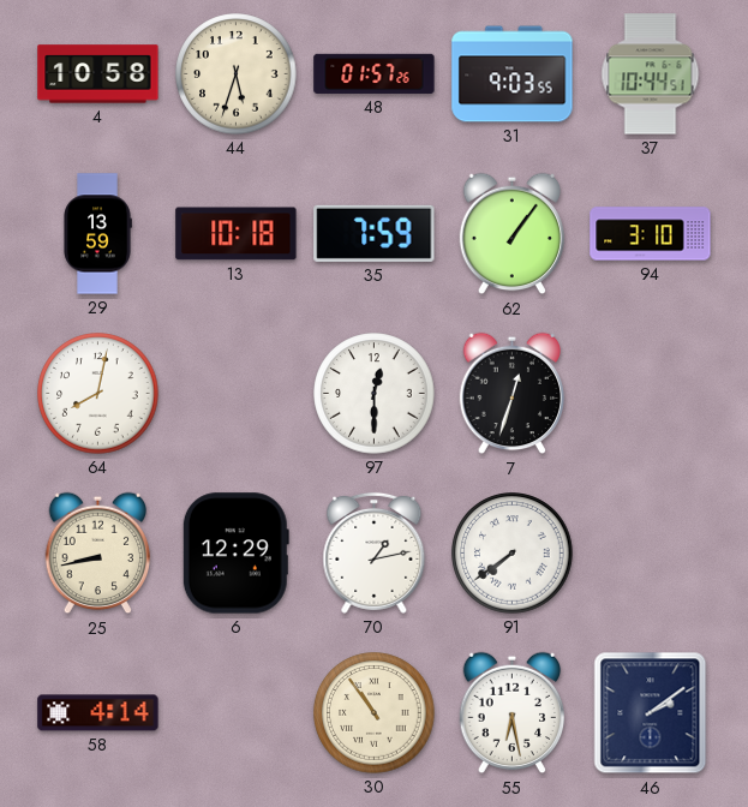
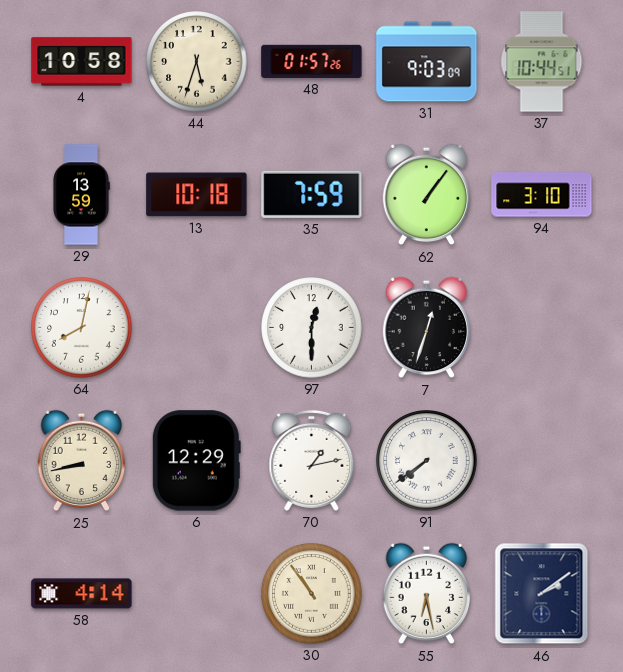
31: 9:03:55 -> 9:03:09
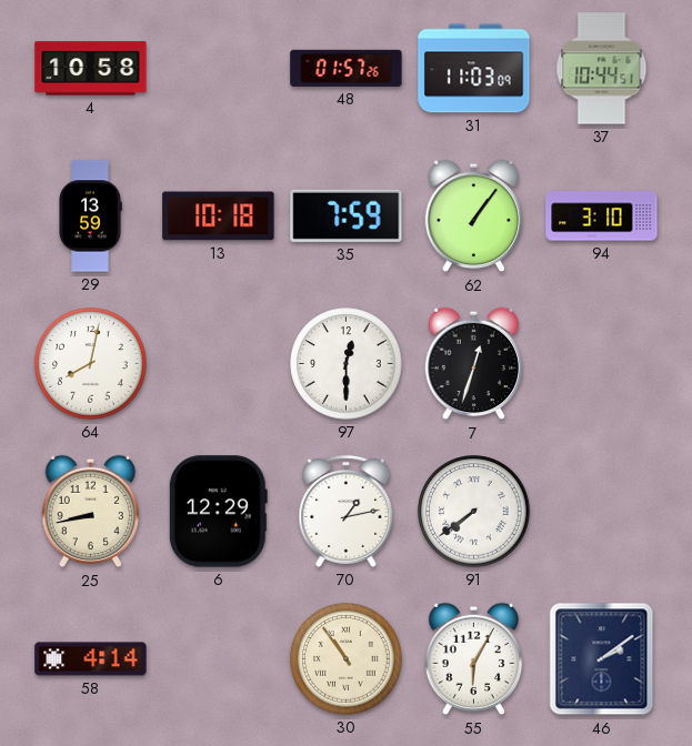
44: 5:33 -> none
31: 9:03 -> 11:03
55: 6:28 -> 6:05
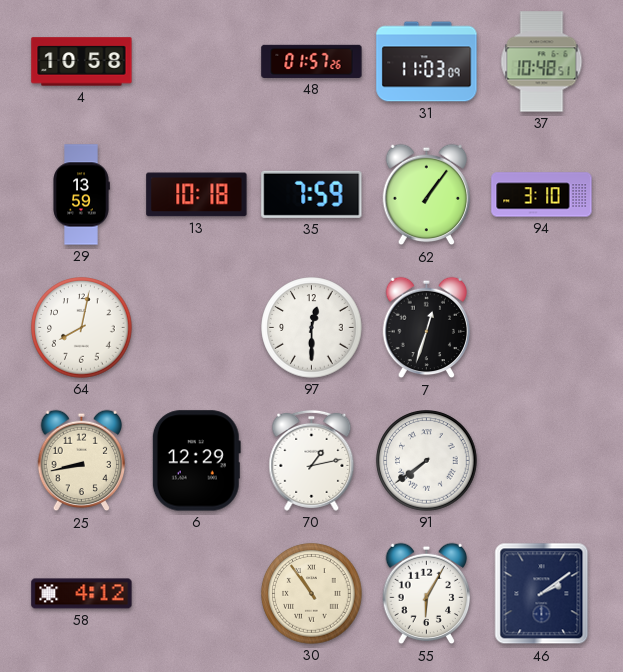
37: 10:44 -> 10:48
58: 4:14 -> 4:12
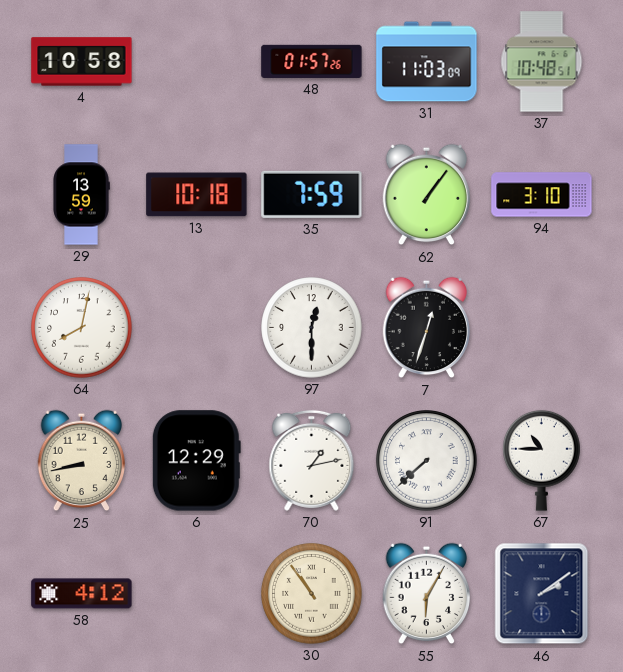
91: 7:39 -> 7:38
67: none -> 10:45
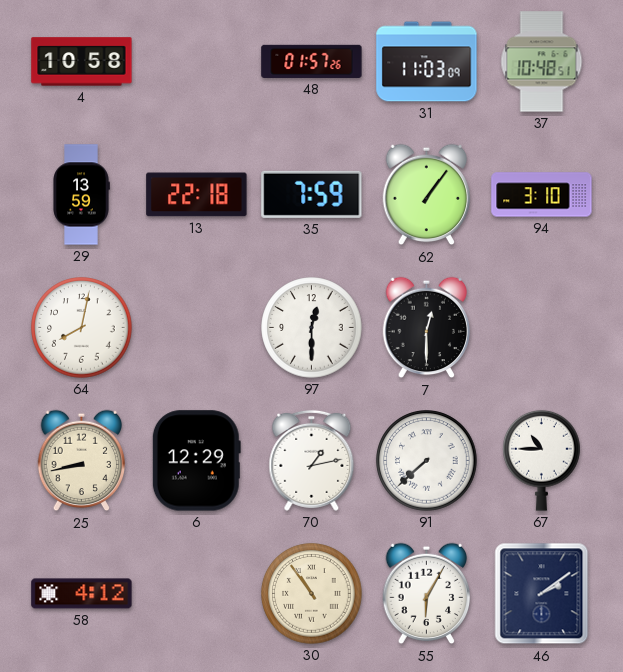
13: 10:18 -> 22:18
7: 12:33 -> 12:30
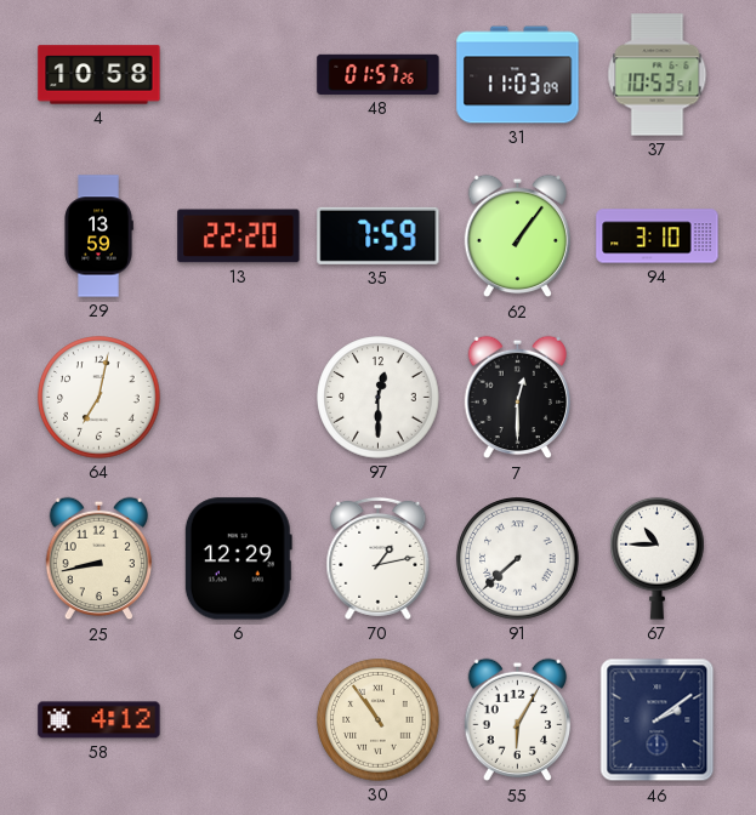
37: 10:48 -> 10:53
13: 22:18 -> 22:20
64: 8:02 -> 7:02
